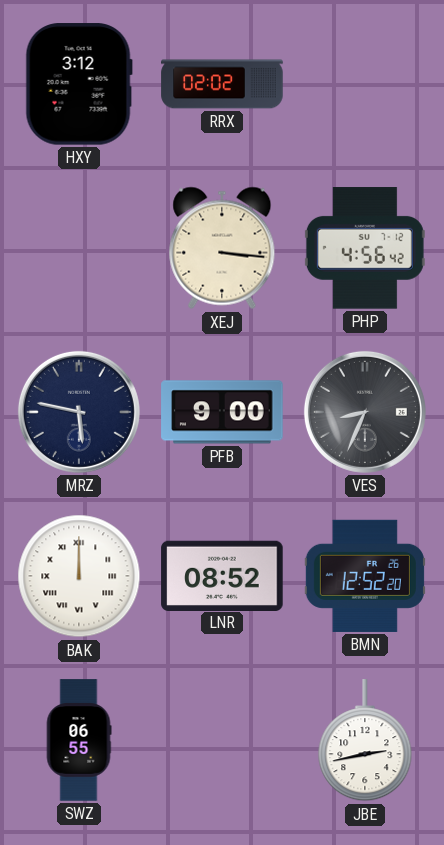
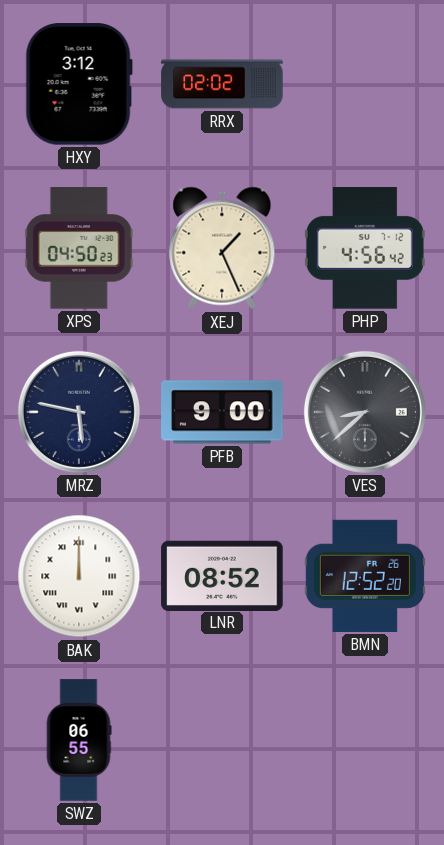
XPS: none -> 04:50
XEJ: 3:16 -> 1:26
VES: 8:34 -> 8:38
JBE: 2:43 -> none
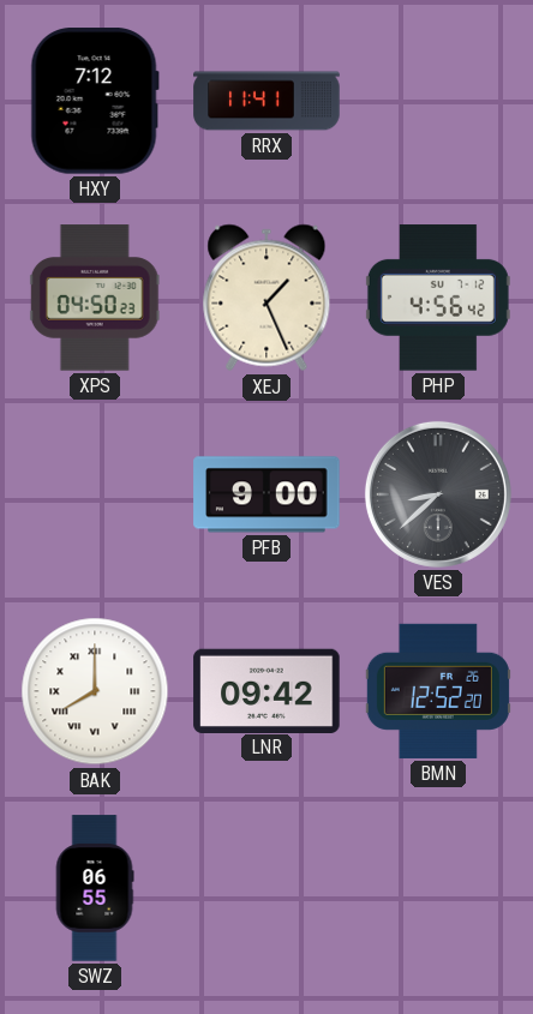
HXY: 3:12 -> 7:12
RRX: 02:02 -> 11:41
MRZ: 5:47 -> none
BAK: 12:00 -> 8:00
LNR: 08:52 -> 09:42
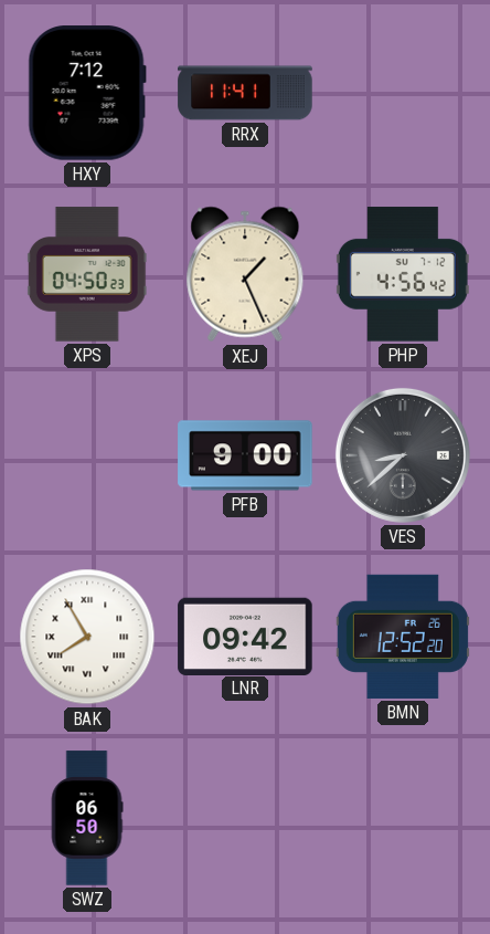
BAK: 8:00 -> 7:55
SWZ: 06:55 -> 06:50
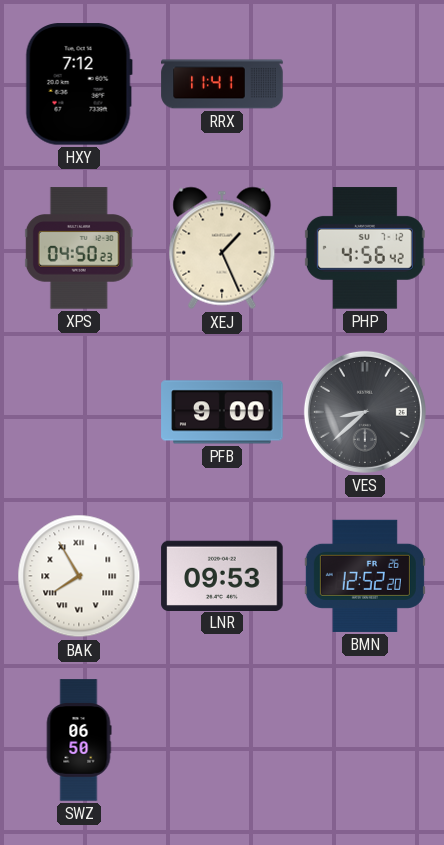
LNR: 09:42 -> 09:53
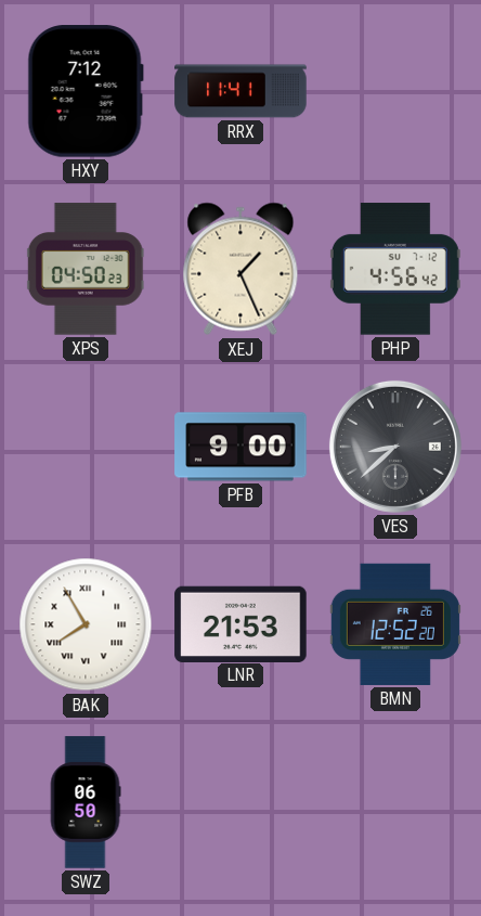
LNR: 09:53 -> 21:53
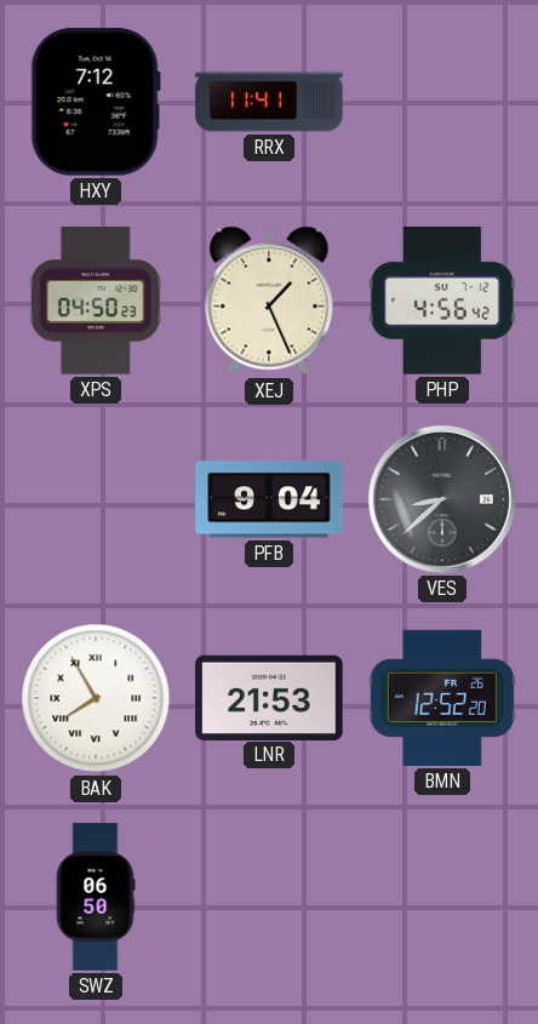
PFB: 9:00 -> 9:04
